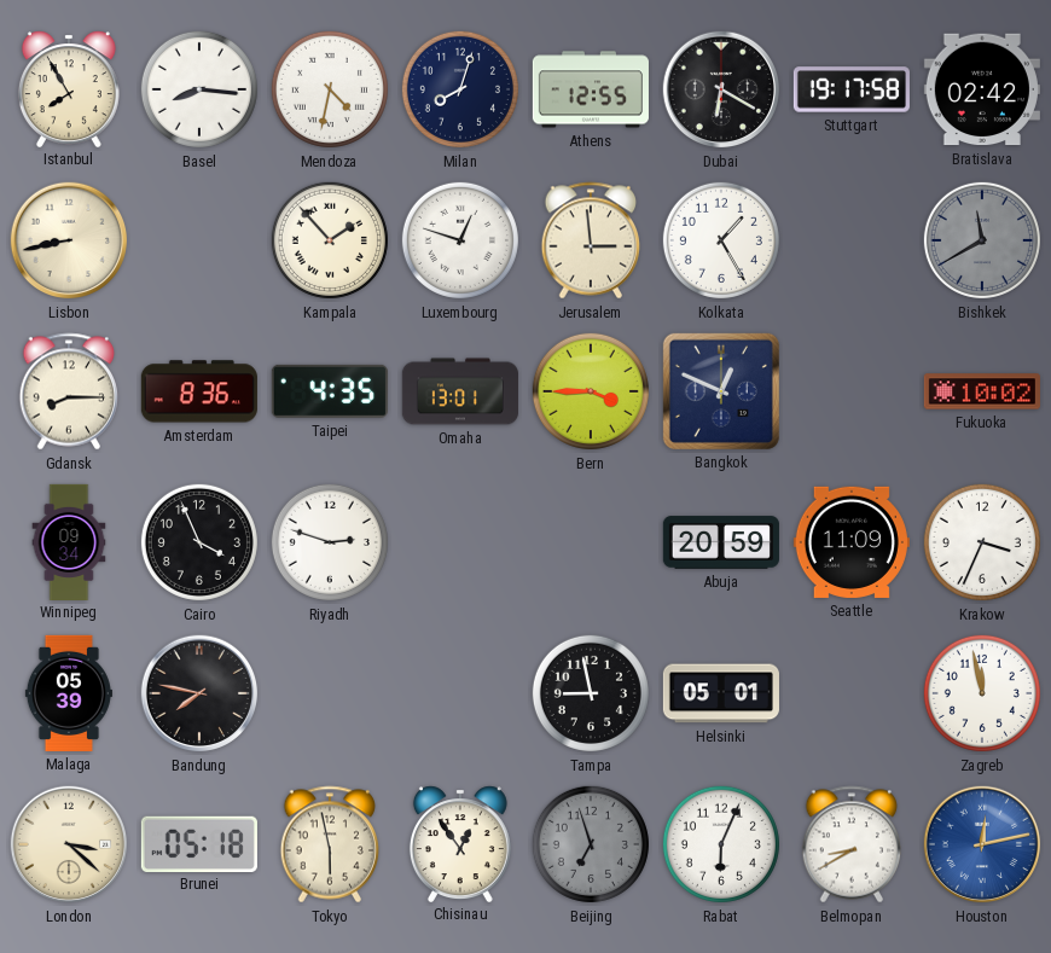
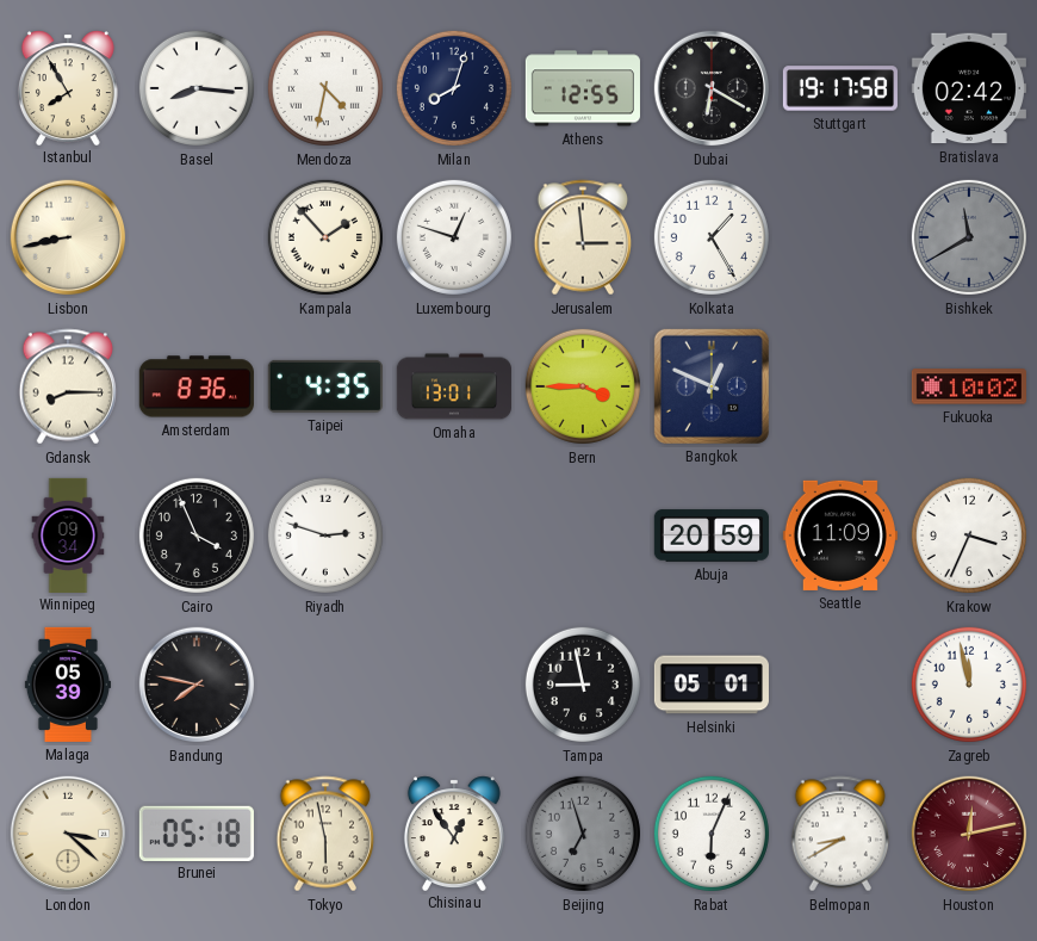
Houston dial: blue -> burgundy
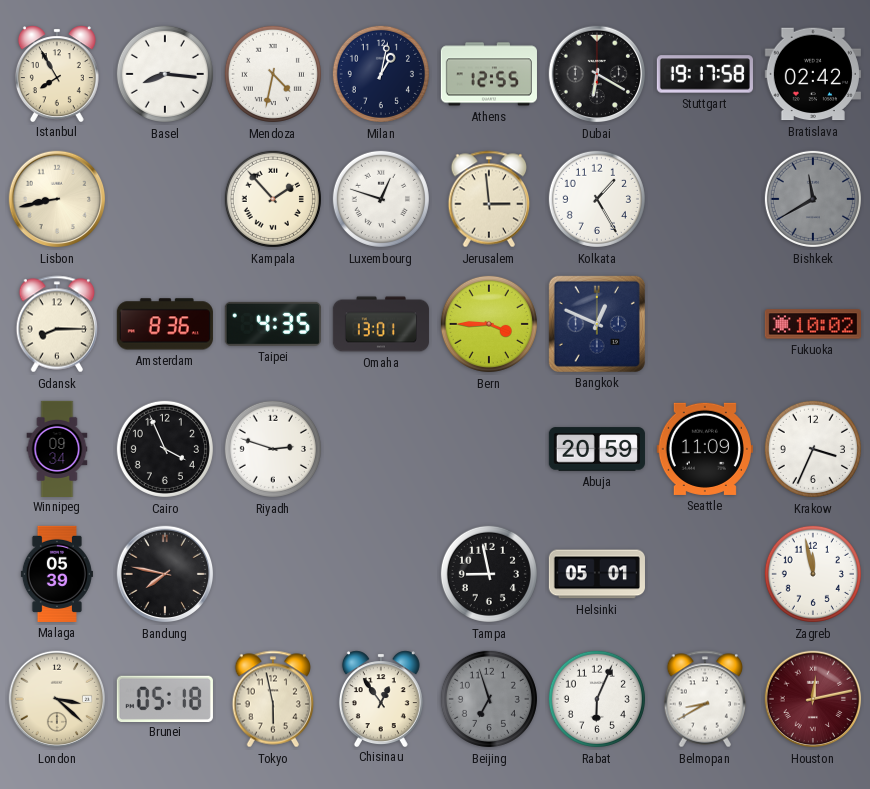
Milan: 8:03 -> 1:02
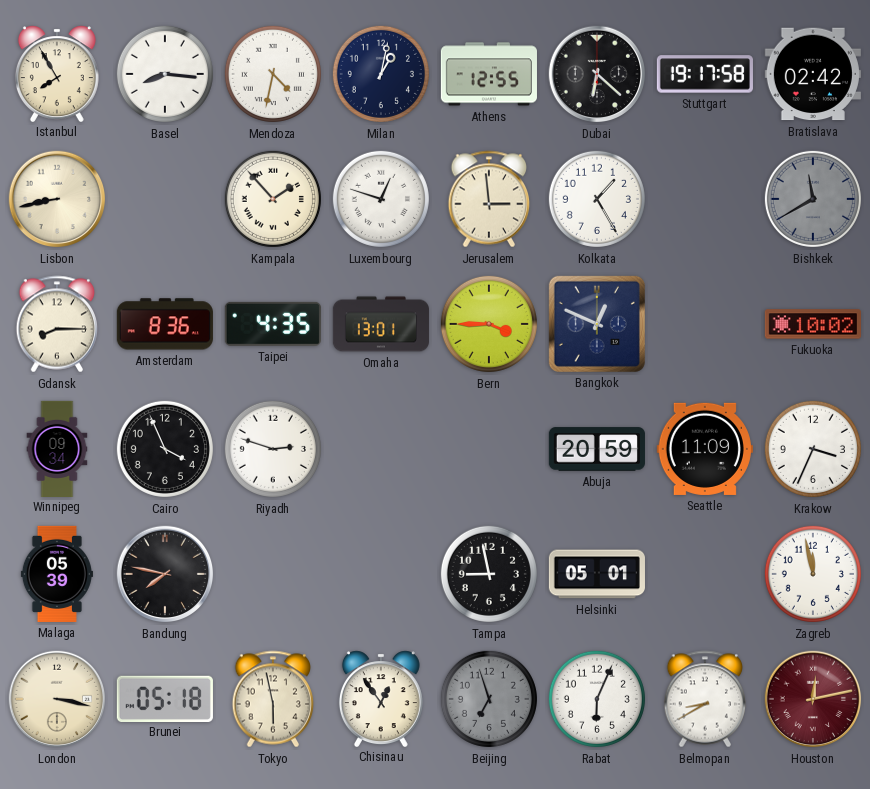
Dubai: 6:20 -> 6:22
London: 3:22 -> 3:17
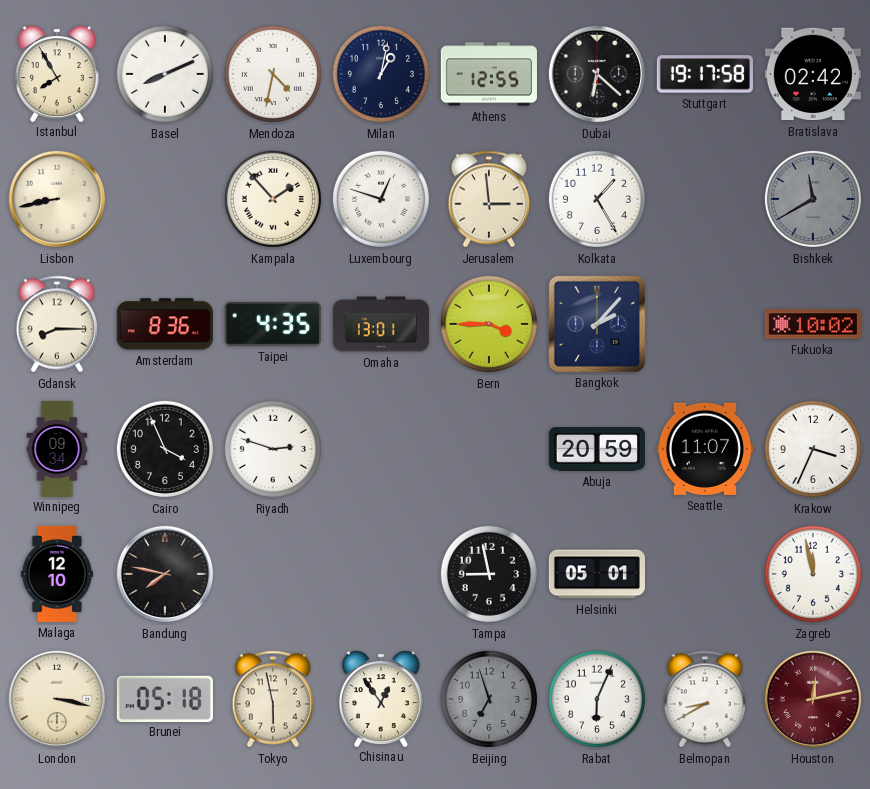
Basel: 8:16 -> 8:11
Bangkok: 12:49 -> 2:07
Seattle: 11:09 -> 11:07
Malaga: 05:39 -> 12:10
